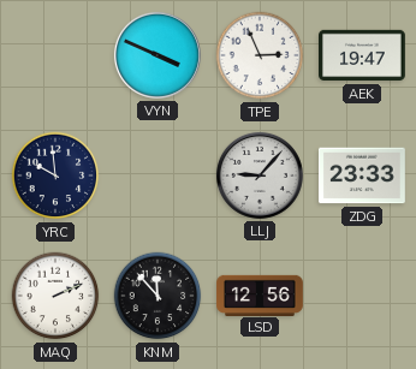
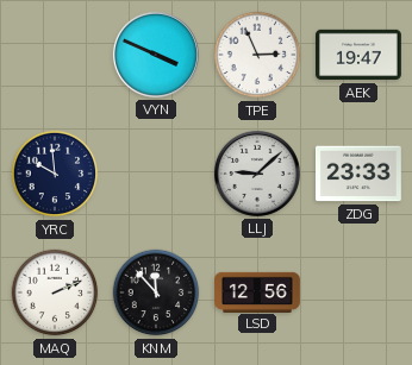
LLJ: 9:07 -> 9:08
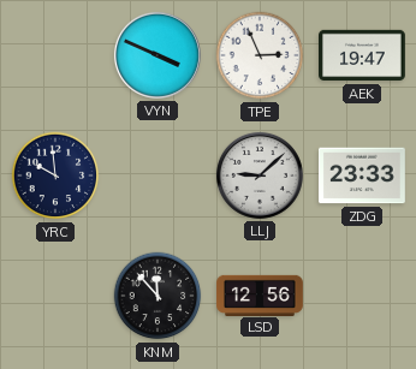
MAQ: 2:11 -> none
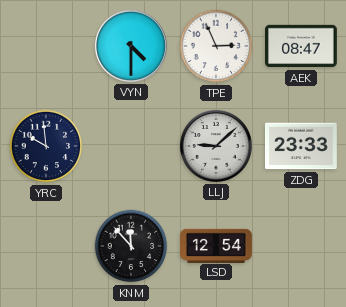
VYN: 3:49 -> 4:30
AEK: 19:47 -> 08:47
LSD: 12:56 -> 12:54
